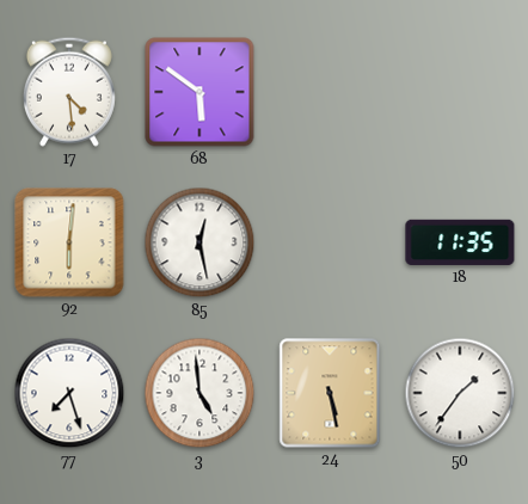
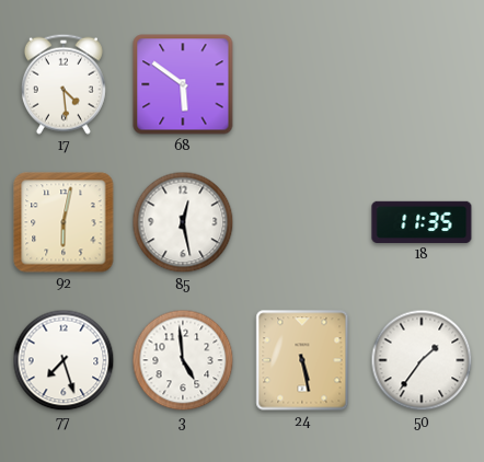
92: 6:01 -> 6:02
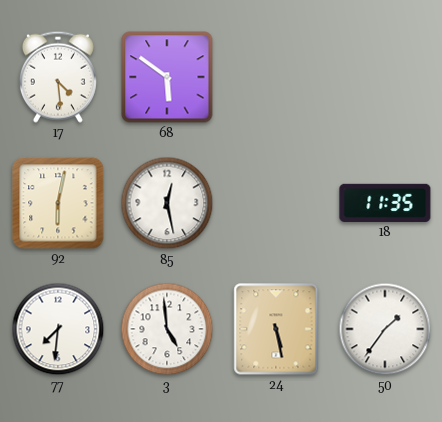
77: 7:27 -> 7:31
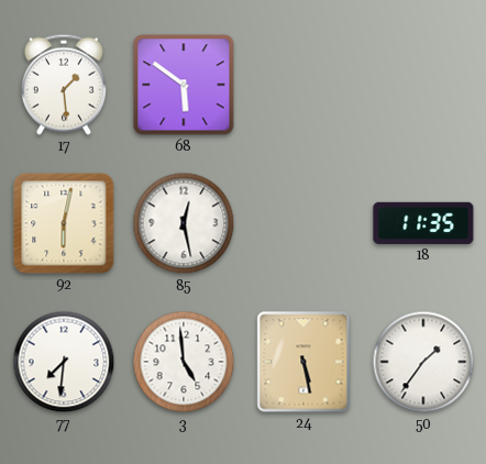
17: 4:29 -> 1:29
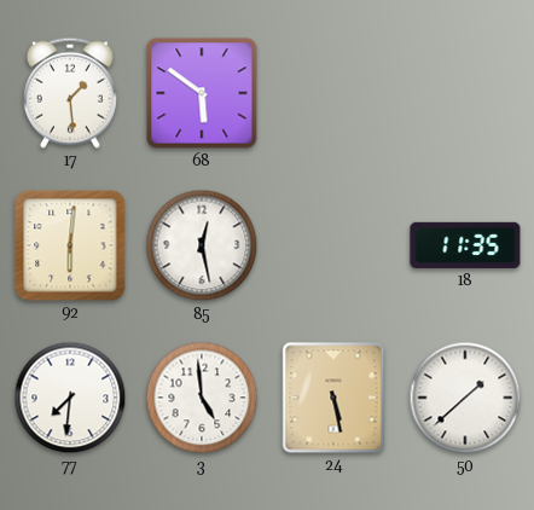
92: 6:02 -> 6:01
50: 1:36 -> 1:38
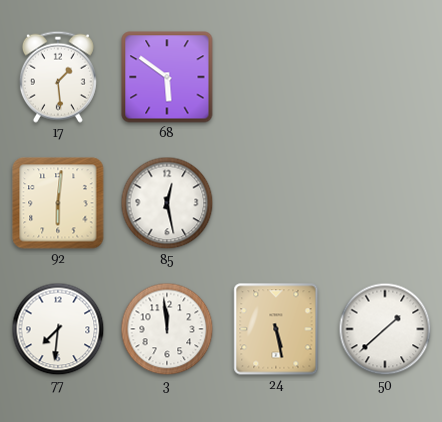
18: 11:35 -> none
3: 4:59 -> 11:59
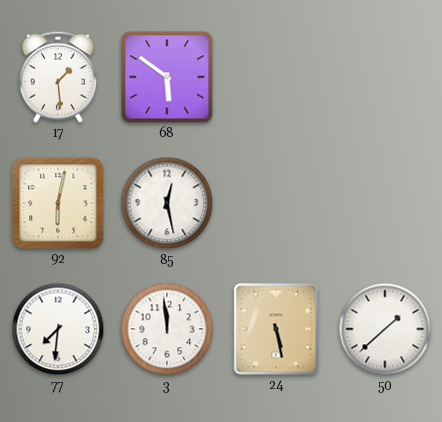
92: 6:01 -> 6:02
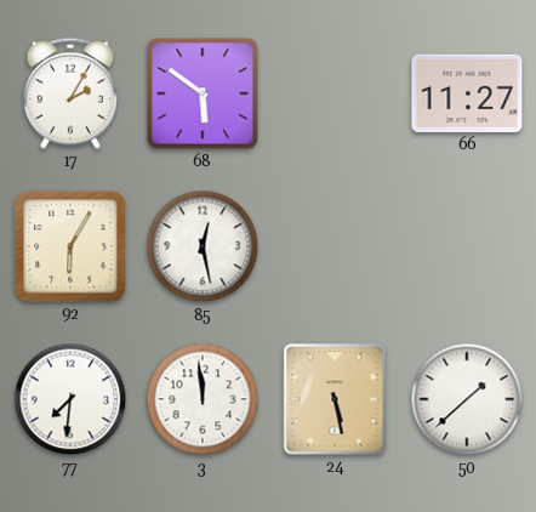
17: 1:29 -> 2:05
66: none -> 11:27
92: 6:02 -> 6:05
